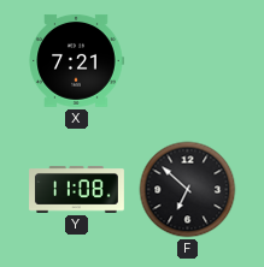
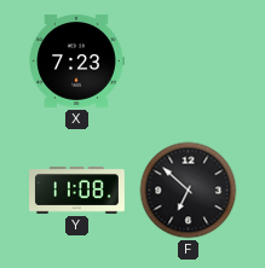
X: 7:21 -> 7:23
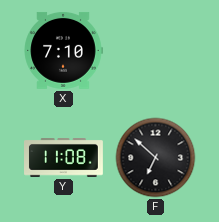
X: 7:23 -> 7:10
